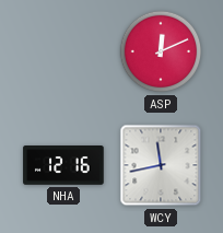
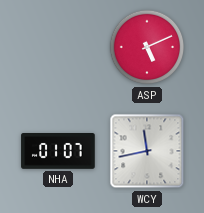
ASP: 12:11 -> 5:11
NHA: 12:16 -> 01:07
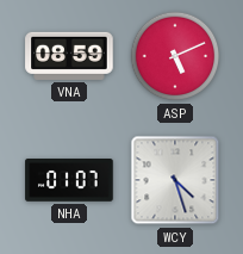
VNA: none -> 08:59
WCY: 11:43 -> 4:27
